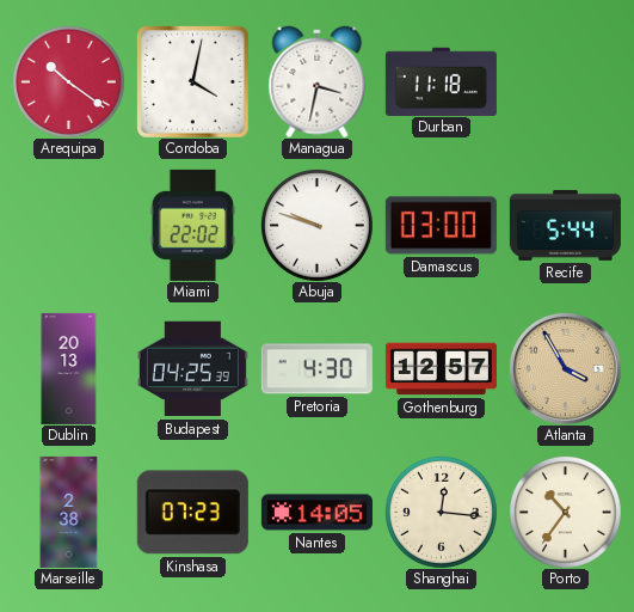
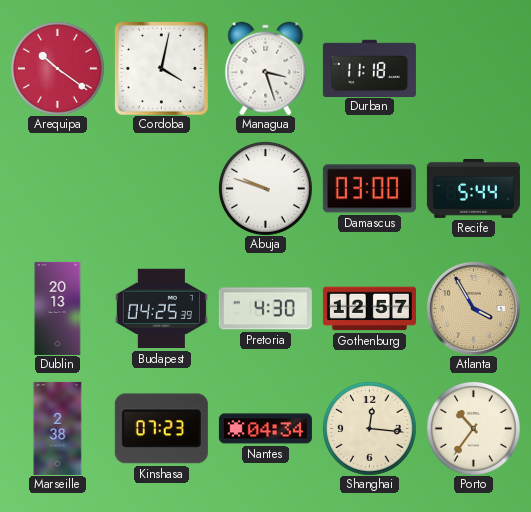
Managua: 3:32 -> 3:27
Miami: 22:02 -> none
Nantes: 14:05 -> 04:34
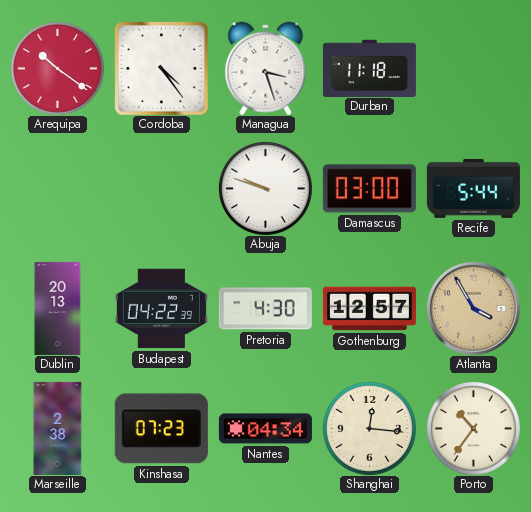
Cordoba: 4:02 -> 4:24
Budapest: 04:25 -> 04:22
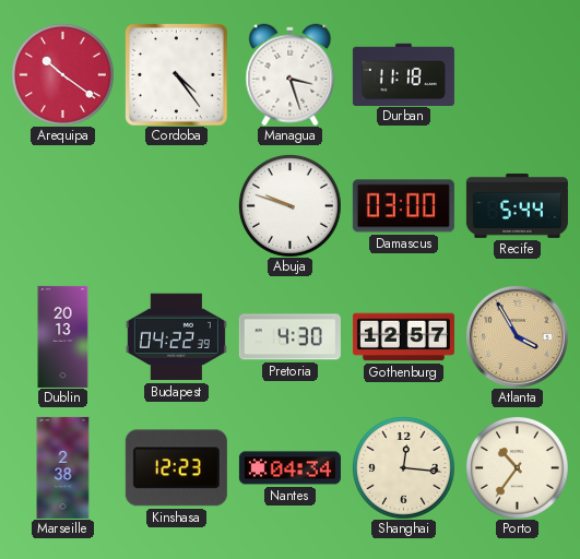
Kinshasa: 07:23 -> 12:23
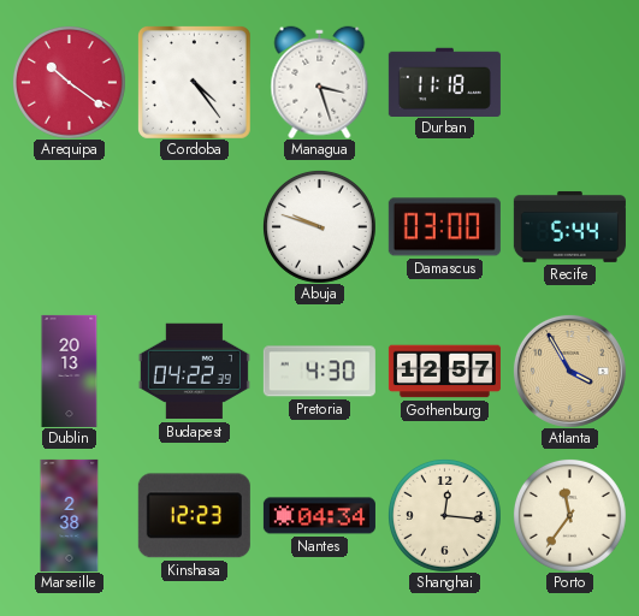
Porto: 10:36 -> 11:36
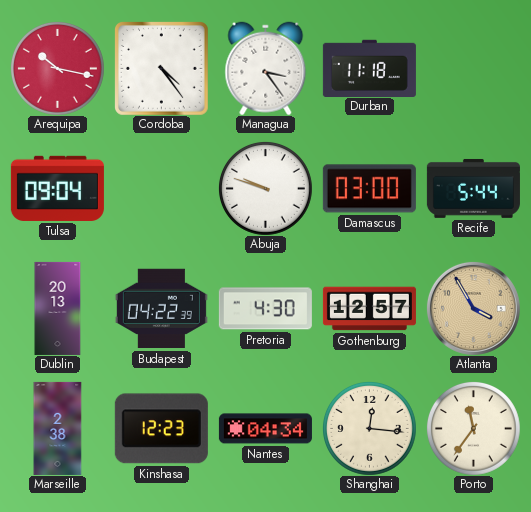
Arequipa: 10:21 -> 10:17
Managua: 3:27 -> 3:24
Tulsa: none -> 09:04
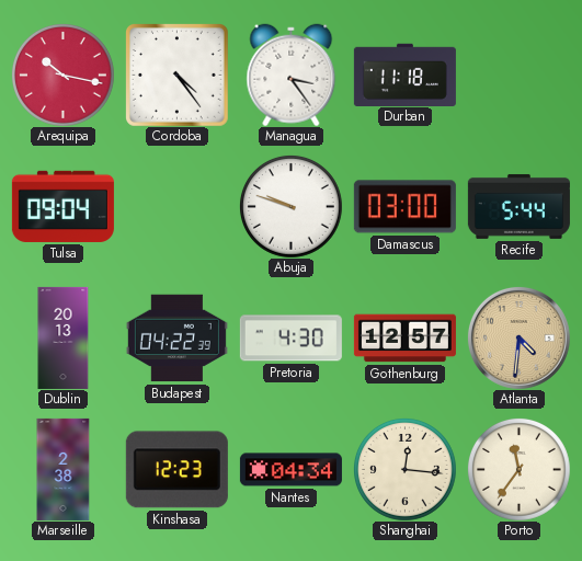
Atlanta: 3:55 -> 4:31
